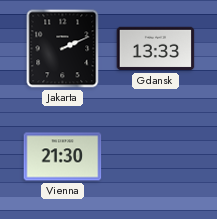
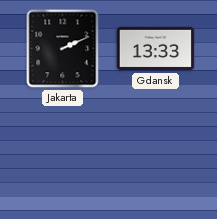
Vienna: 21:30 -> none
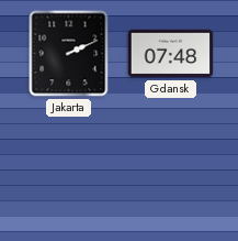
Gdansk: 13:33 -> 07:48
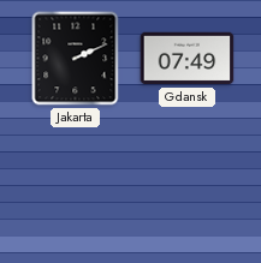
Gdansk: 07:48 -> 07:49
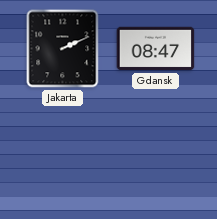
Gdansk: 07:49 -> 08:47
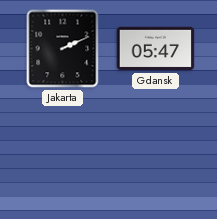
Gdansk: 08:47 -> 05:47
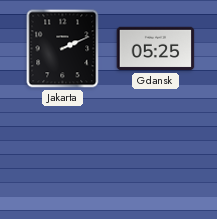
Gdansk: 05:47 -> 05:25
